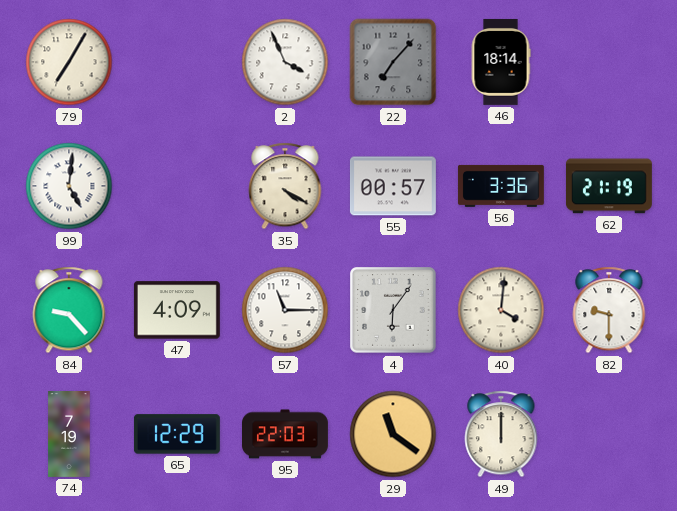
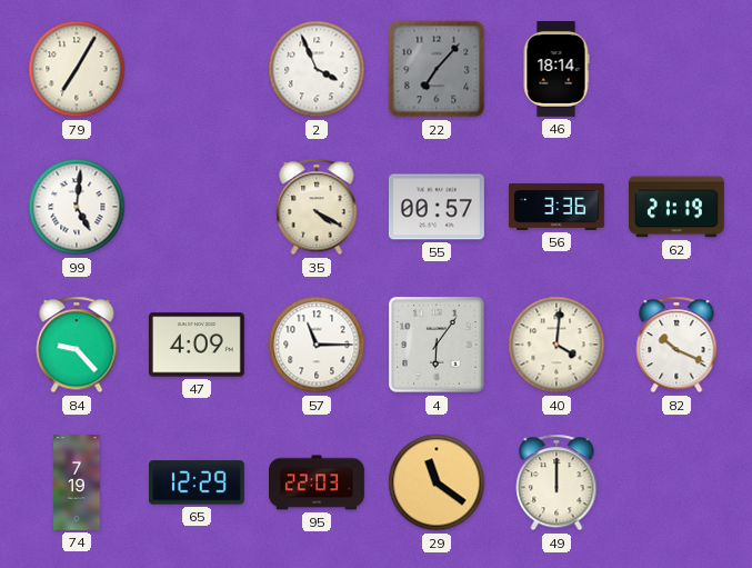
82: 9:30 -> 10:19
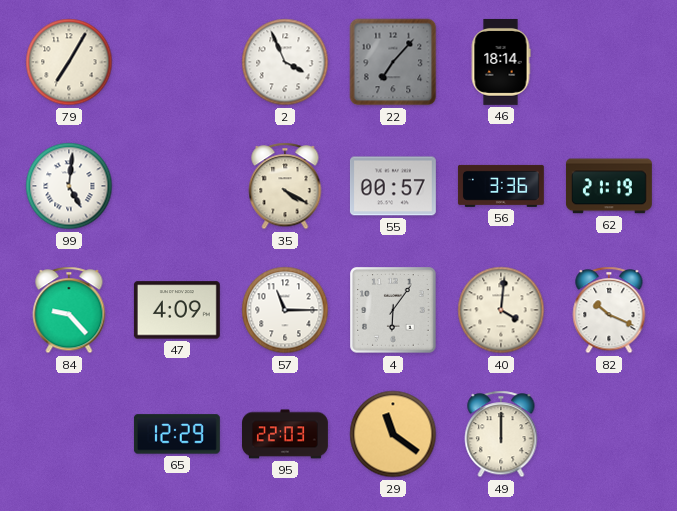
74: 7:19 -> none
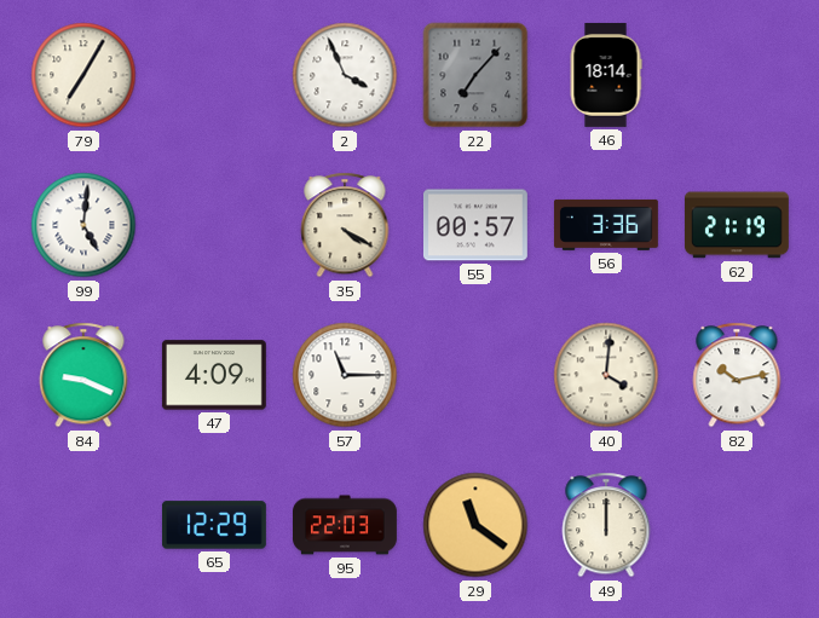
84: 9:23 -> 9:19
4: 6:06 -> none
82: 10:19 -> 10:13
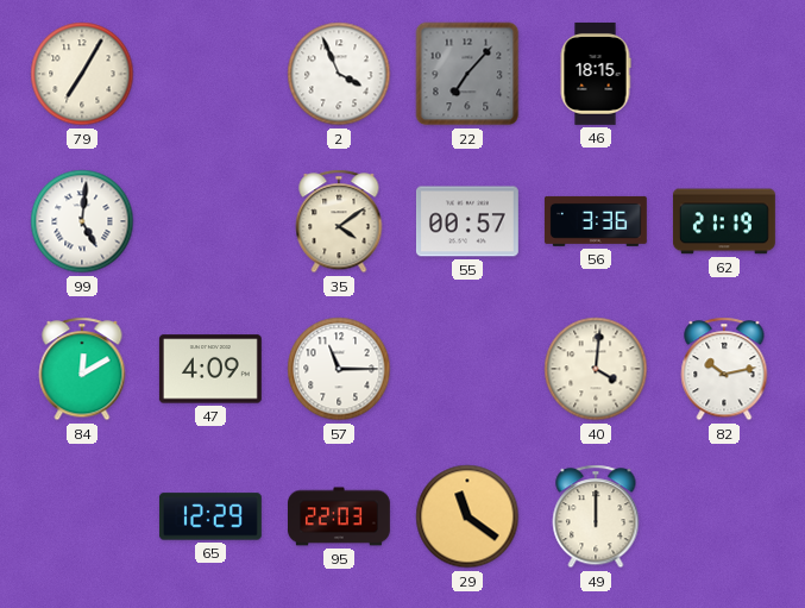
46: 18:14 -> 18:15
35: 4:20 -> 4:09
84: 9:19 -> 12:10
